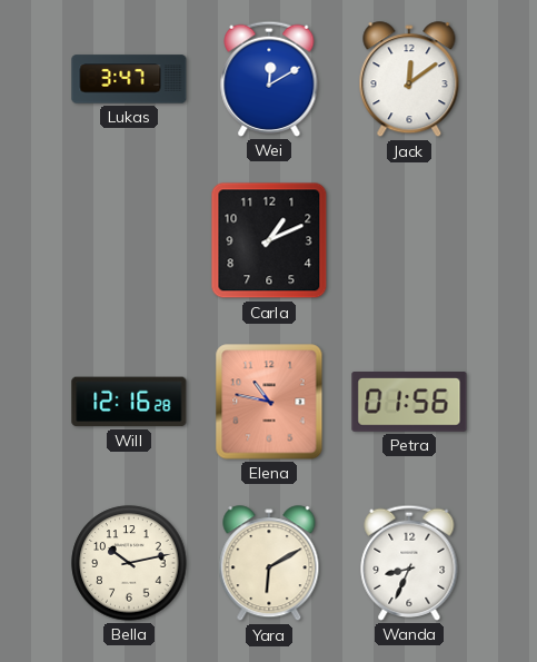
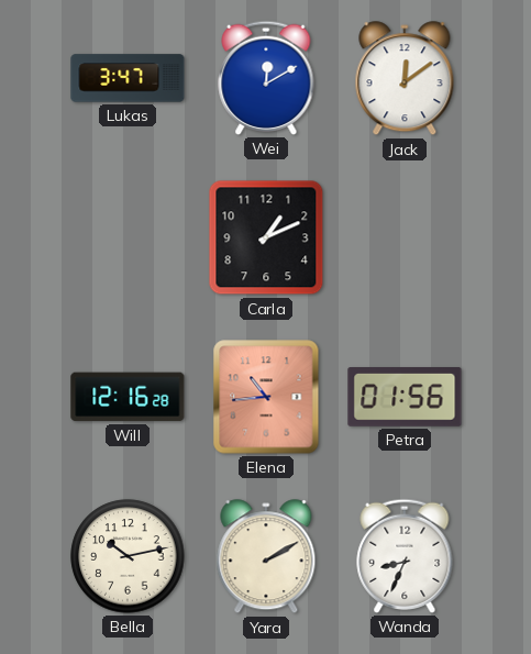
Elena: 10:47 -> 10:44
Yara: 6:10 -> 2:10
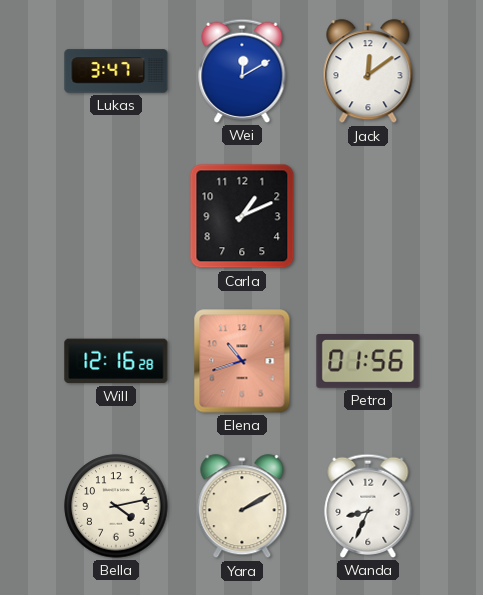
Elena: 10:44 -> 10:42
Bella: 10:13 -> 4:13
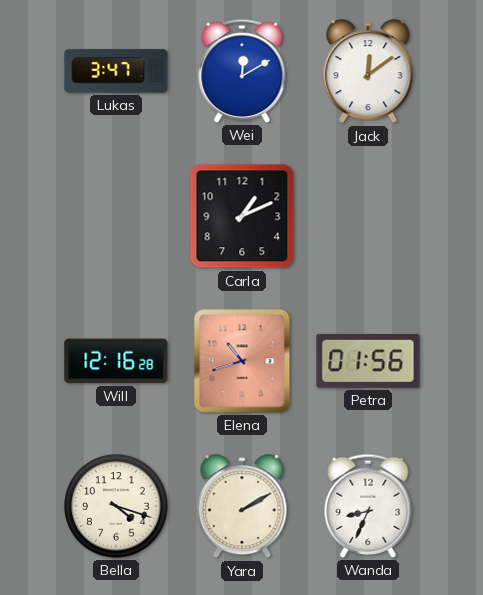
Bella: 4:13 -> 4:18
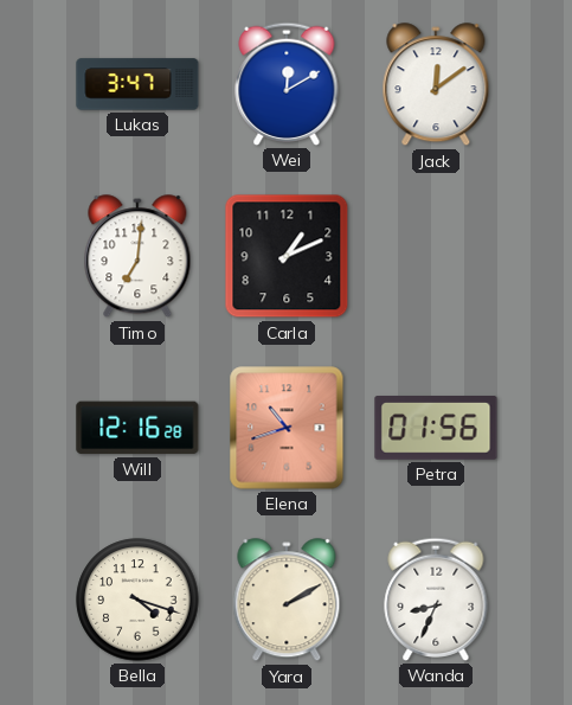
Timo: none -> 7:01
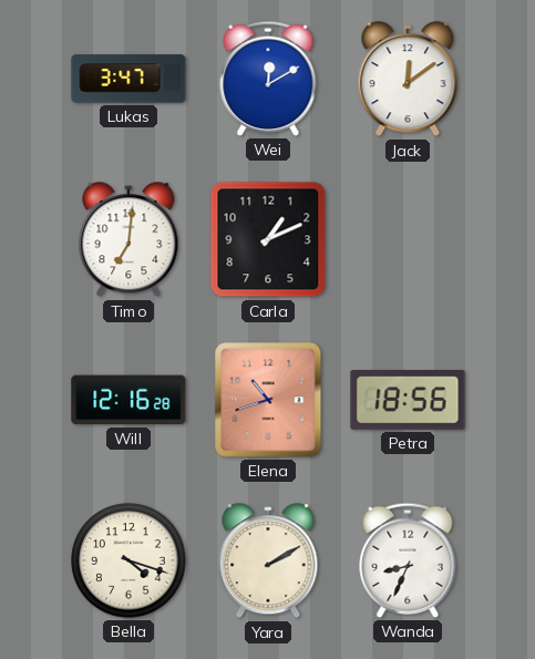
Petra: 01:56 -> 18:56
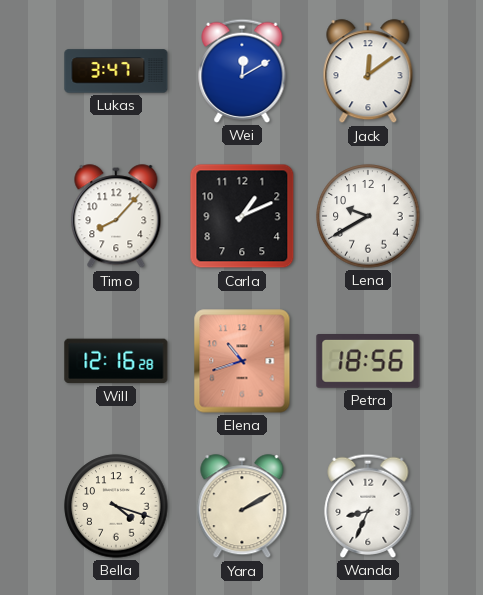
Timo: 7:01 -> 8:07
Lena: none -> 9:40
